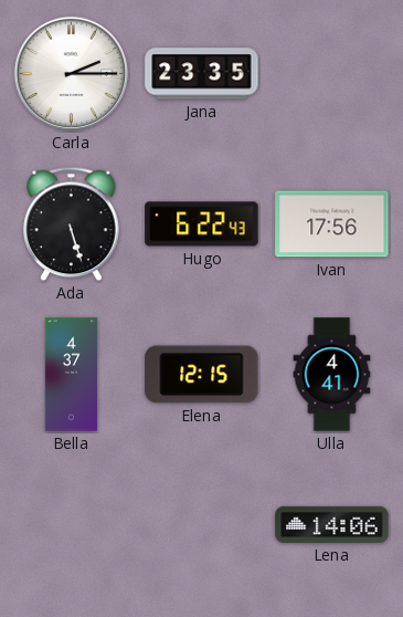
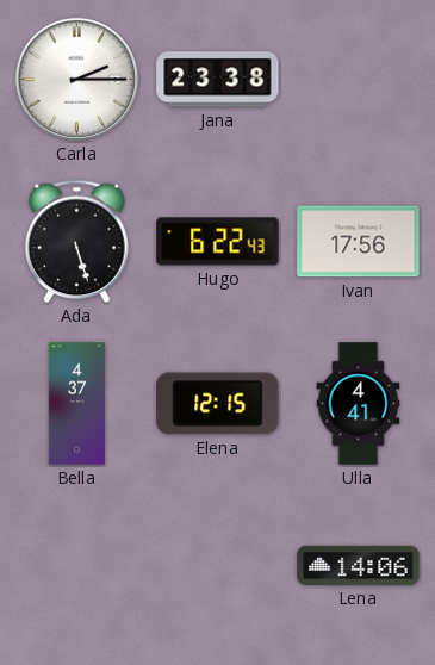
Jana: 23:35 -> 23:38
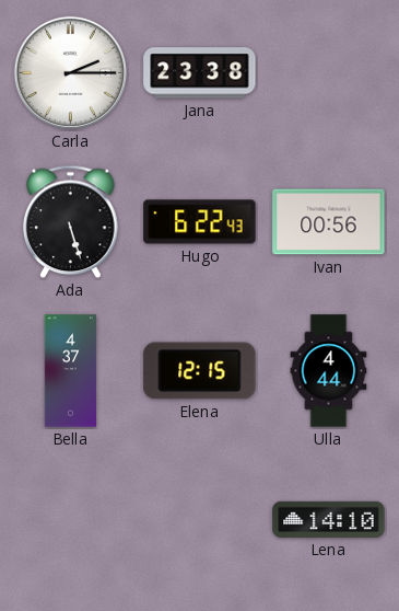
Ivan: 17:56 -> 00:56
Ulla: 4:41 -> 4:44
Lena: 14:06 -> 14:10
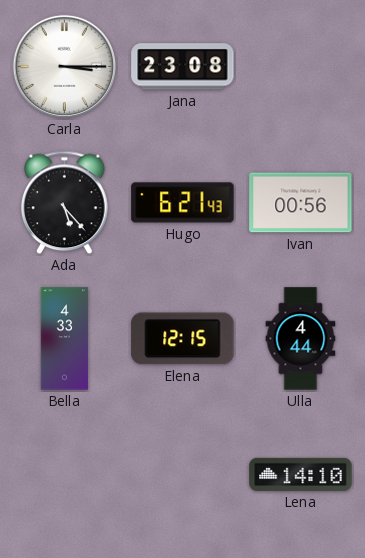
Carla: 2:15 -> 3:15
Jana: 23:38 -> 23:08
Ada: 5:27 -> 5:23
Hugo: 6:22 -> 6:21
Bella: 4:37 -> 4:33
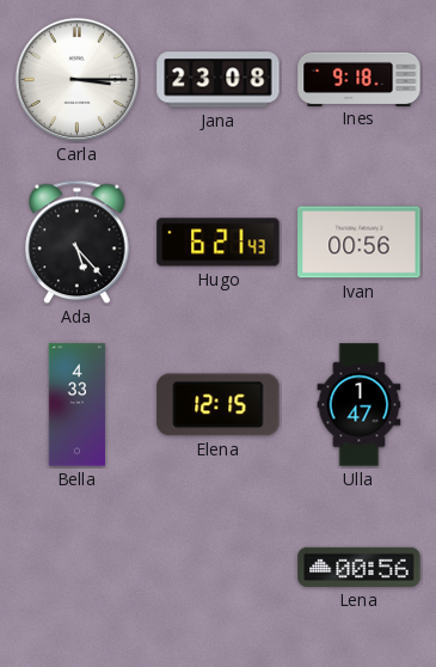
Ines: none -> 9:18
Ulla: 4:44 -> 1:47
Lena: 14:10 -> 00:56
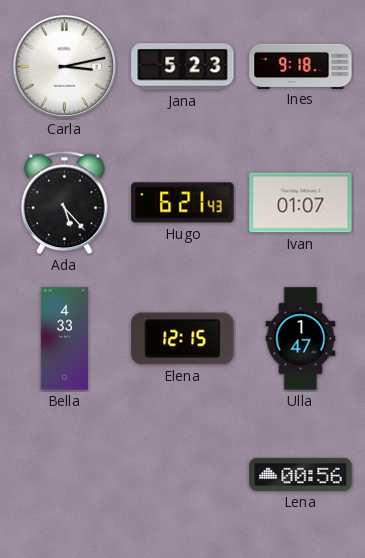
Carla: 3:15 -> 3:13
Jana: 23:08 -> 5:23
Ivan: 00:56 -> 01:07
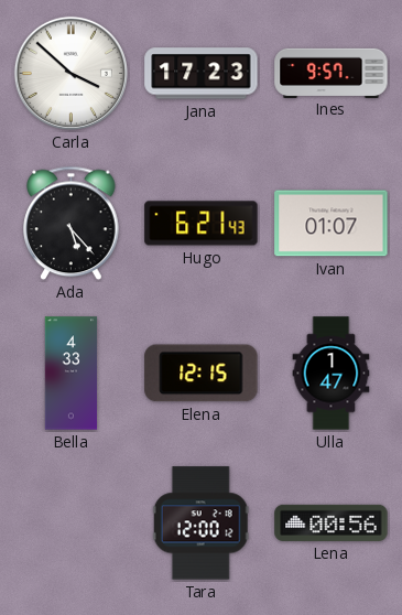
Carla: 3:13 -> 3:52
Jana: 5:23 -> 17:23
Ines: 9:18 -> 9:57
Tara: none -> 12:00
